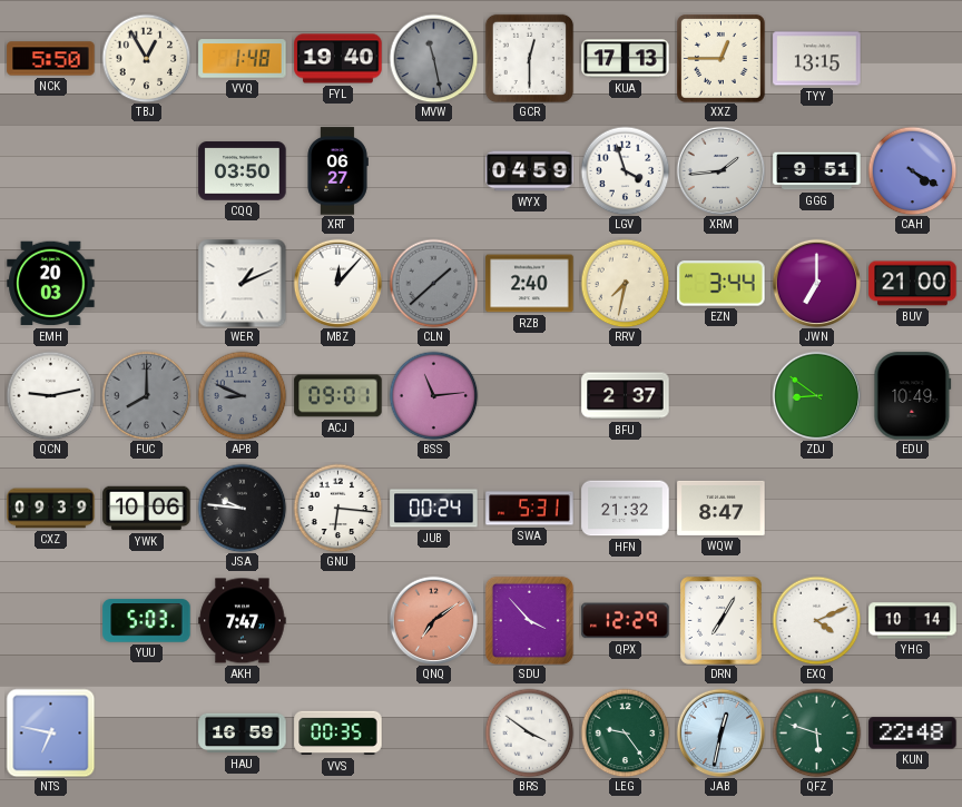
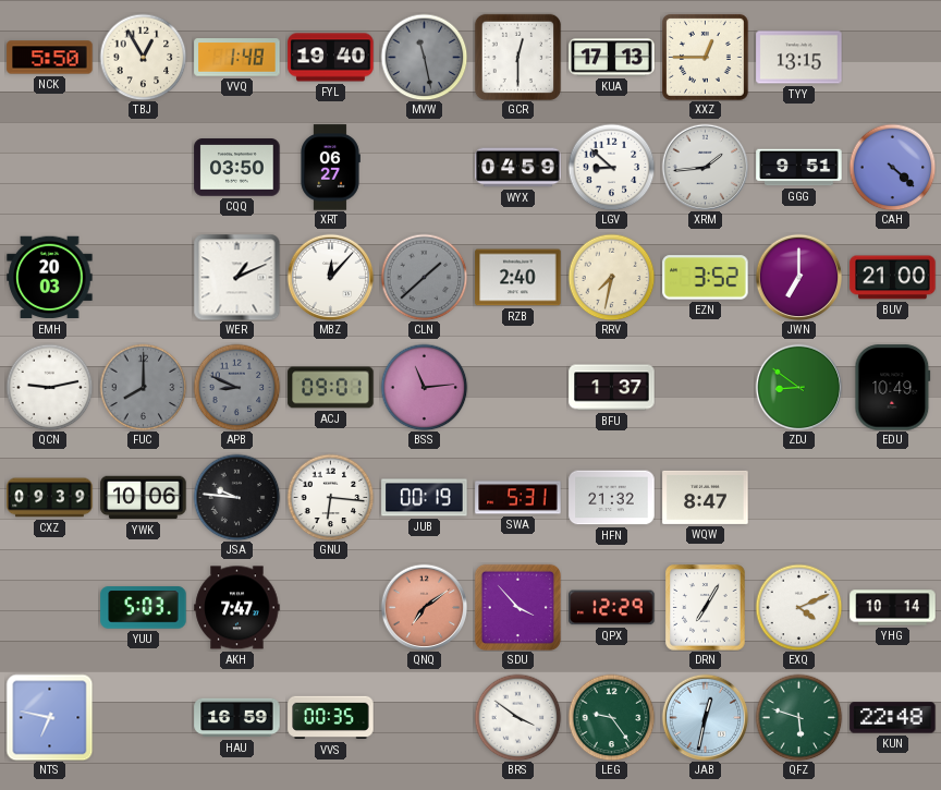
LGV: 3:57 -> 8:52
CAH: 4:20 -> 4:22
EZN: 3:44 -> 3:52
BFU: 2:37 -> 1:37
JUB: 00:24 -> 00:19
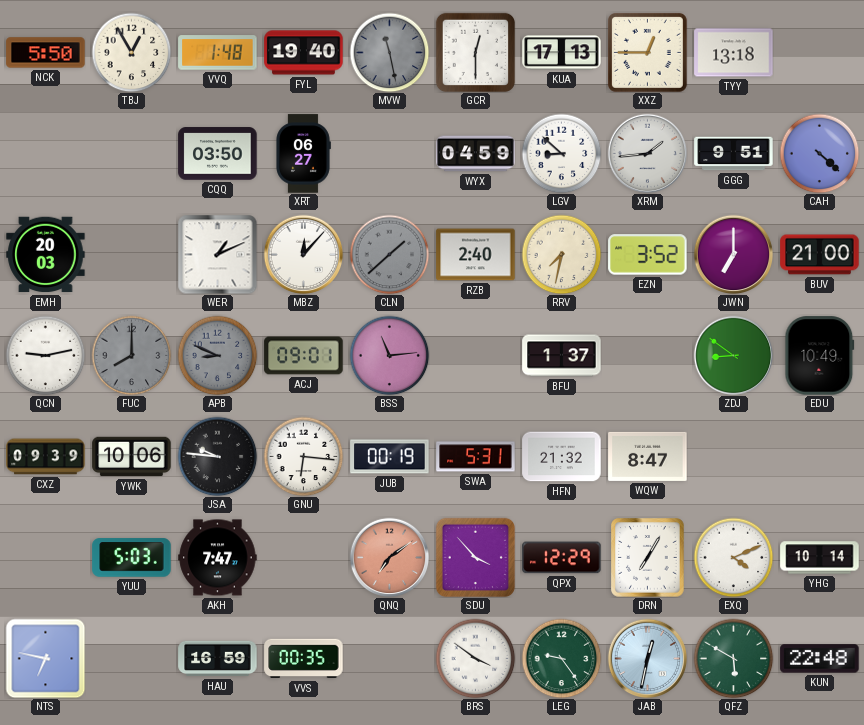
TYY: 13:15 -> 13:18
QFZ: 5:48 -> 5:50
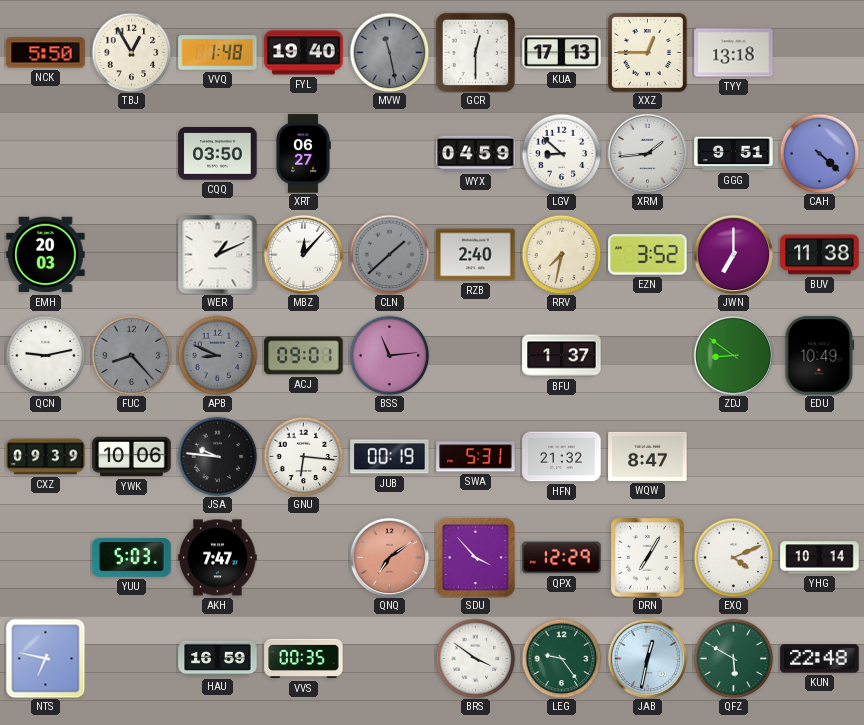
BUV: 21:00 -> 11:38
FUC: 8:00 -> 8:23
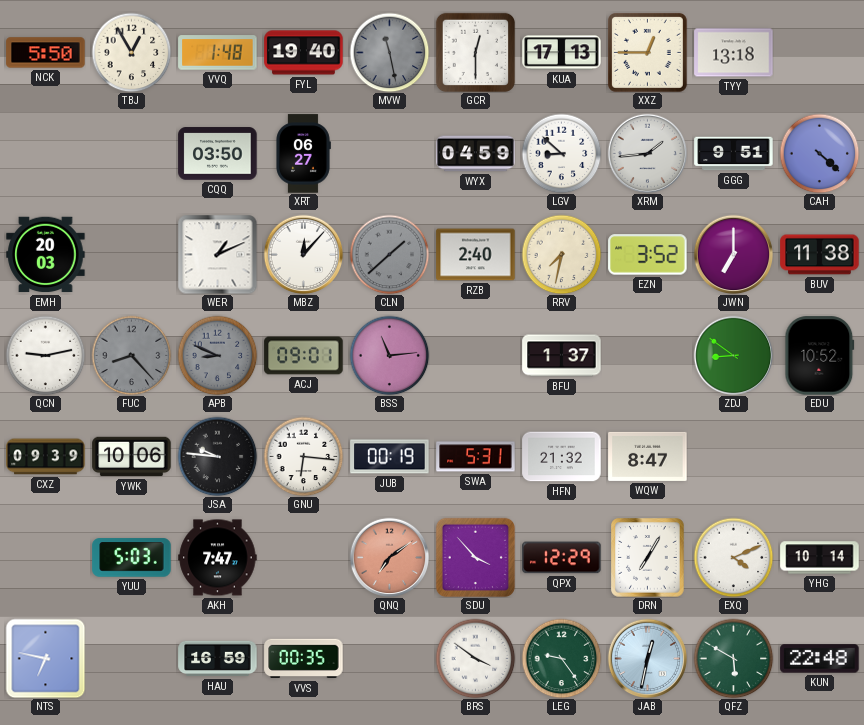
EDU: 10:49 -> 10:52
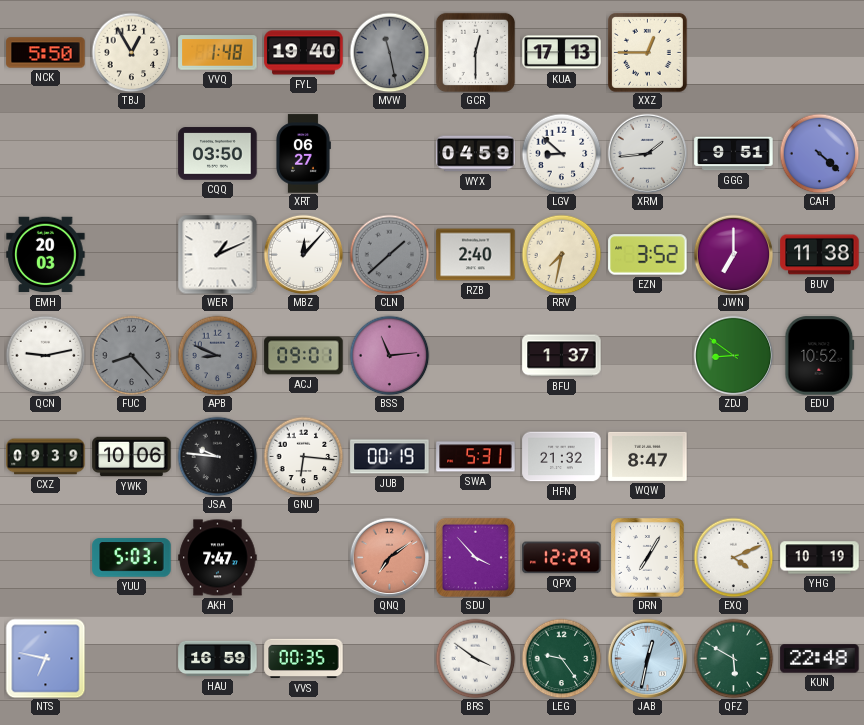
TYY: 13:18 -> none
YHG: 10:14 -> 10:19
